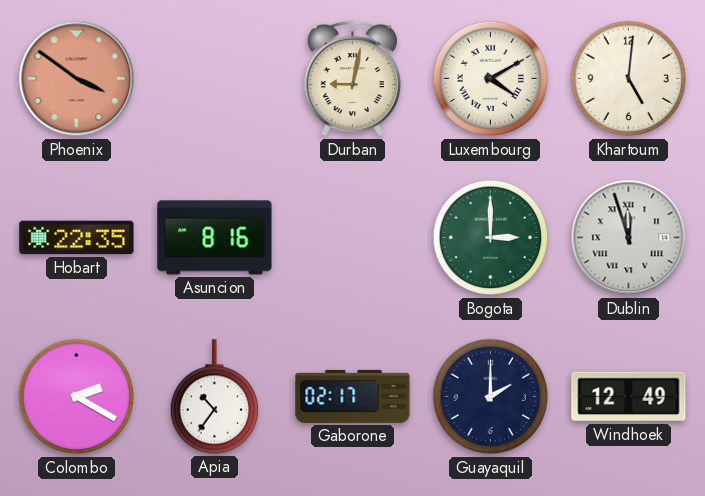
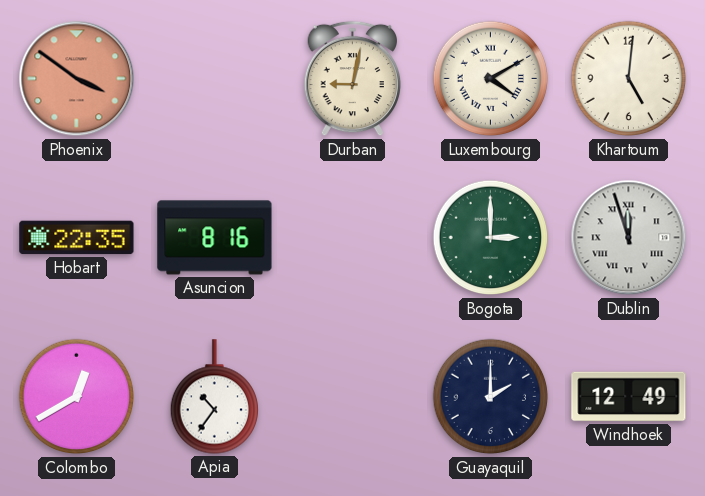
Colombo: 2:20 -> 12:40
Gaborone: 02:17 -> none
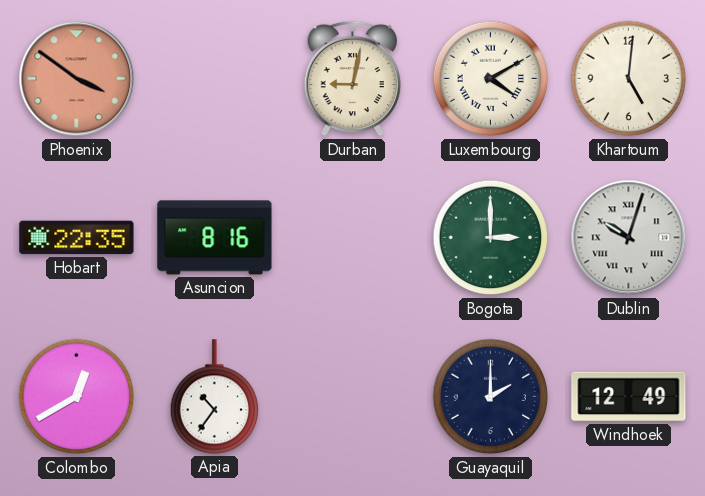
Dublin: 11:57 -> 10:03
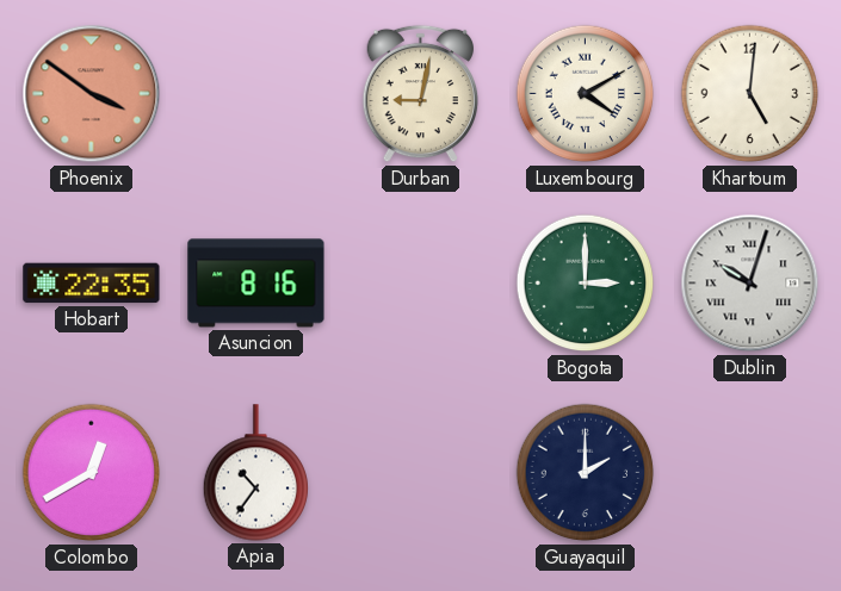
Windhoek: 12:49 -> none
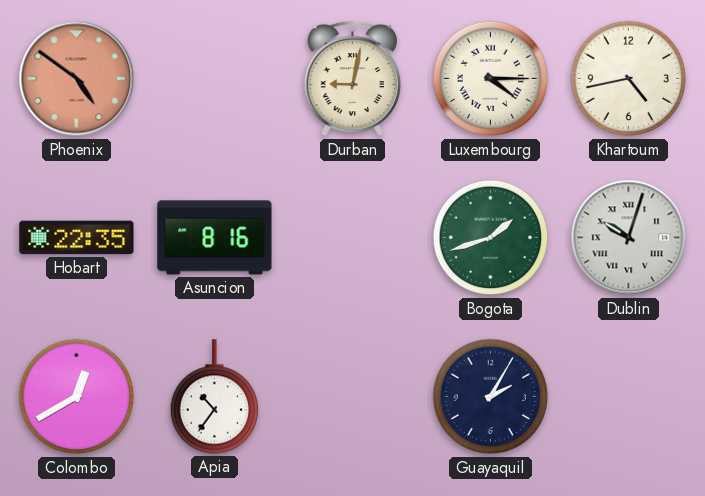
Phoenix: 3:51 -> 4:51
Luxembourg: 4:10 -> 4:15
Khartoum: 5:01 -> 4:43
Bogota: 3:00 -> 1:42
Guayaquil: 2:00 -> 2:05
